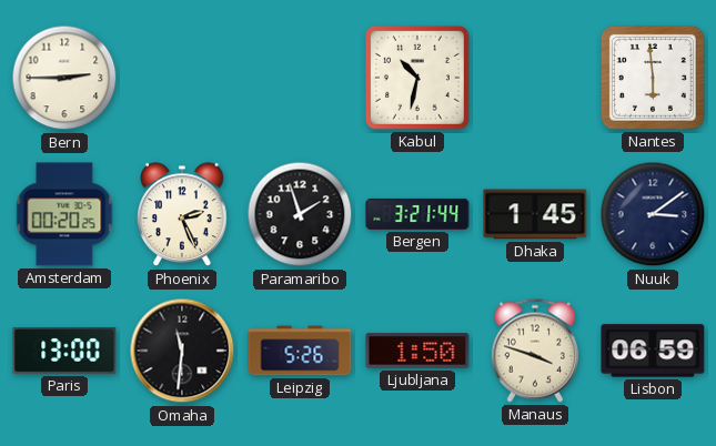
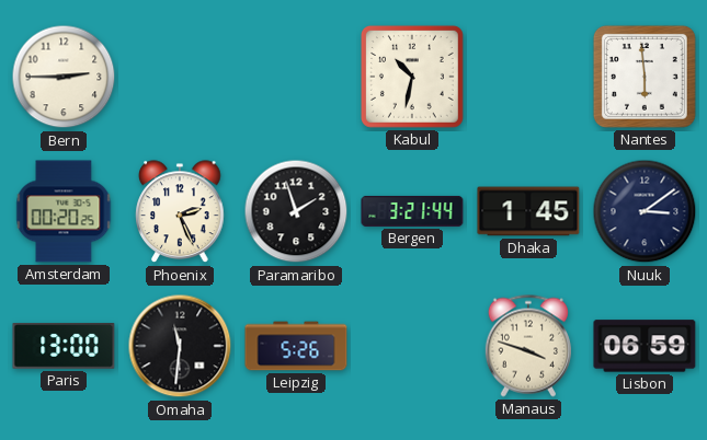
Ljubljana: 1:50 -> none
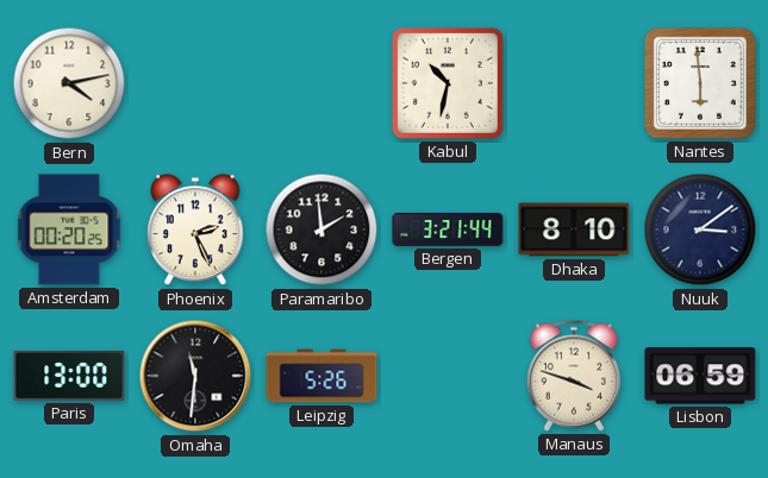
Bern: 2:45 -> 4:13
Paramaribo: 1:57 -> 1:59
Dhaka: 1:45 -> 8:10
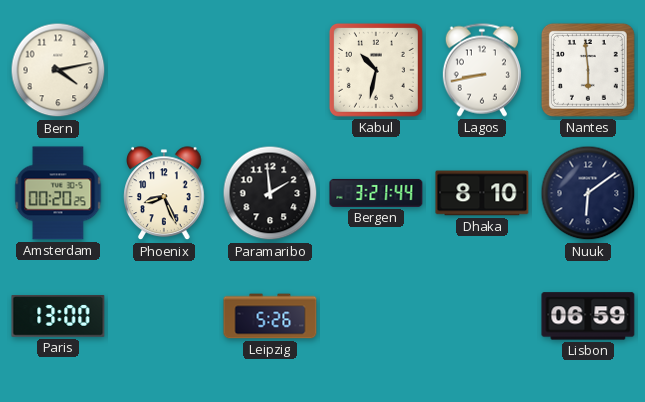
Lagos: none -> 8:43
Phoenix: 2:26 -> 8:26
Nuuk: 3:09 -> 6:09
Omaha: 11:31 -> none
Manaus: 3:48 -> none
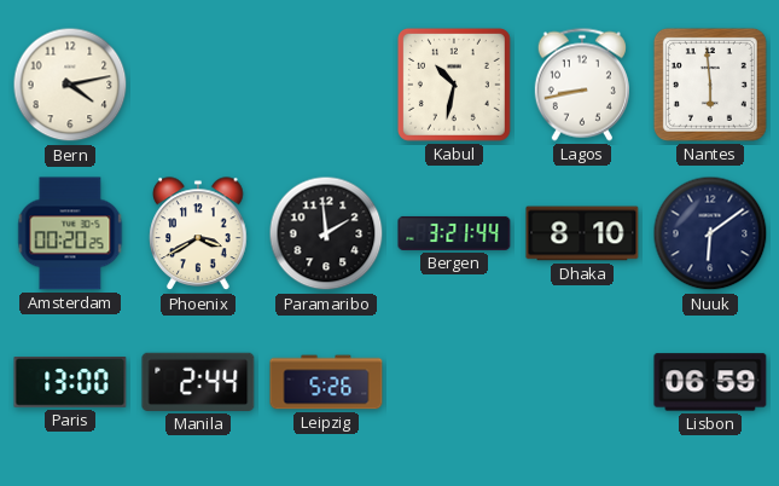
Phoenix: 8:26 -> 3:40
Manila: none -> 2:44
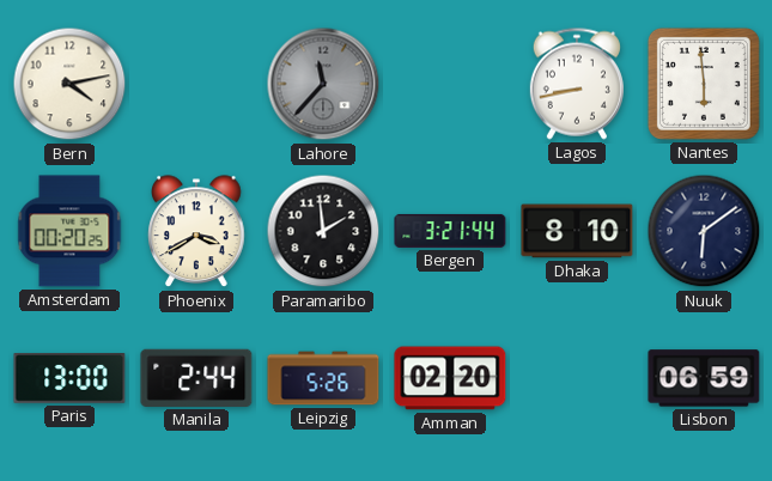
Lahore: none -> 11:37
Kabul: 10:32 -> none
Amman: none -> 02:20
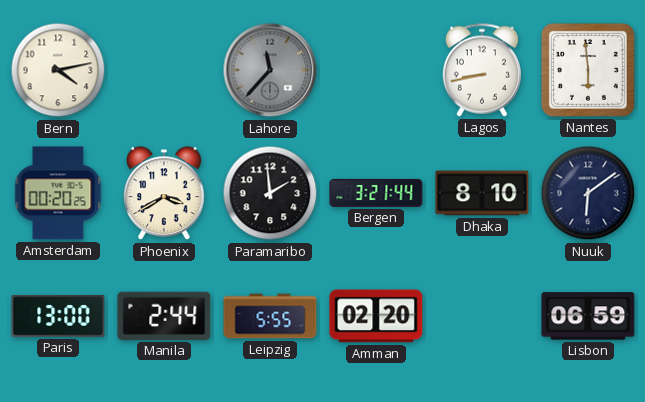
Leipzig: 5:26 -> 5:55
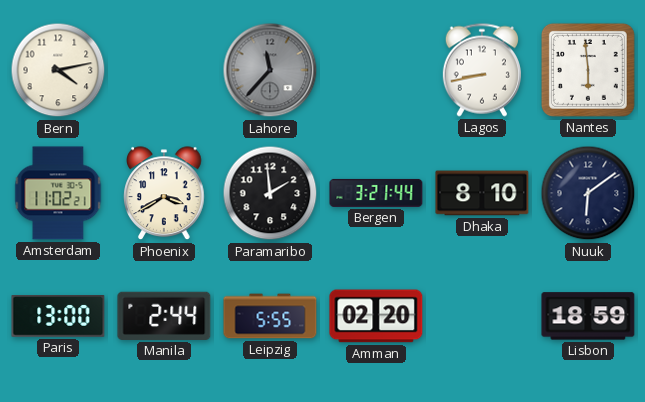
Amsterdam: 00:20 -> 11:02
Lisbon: 06:59 -> 18:59
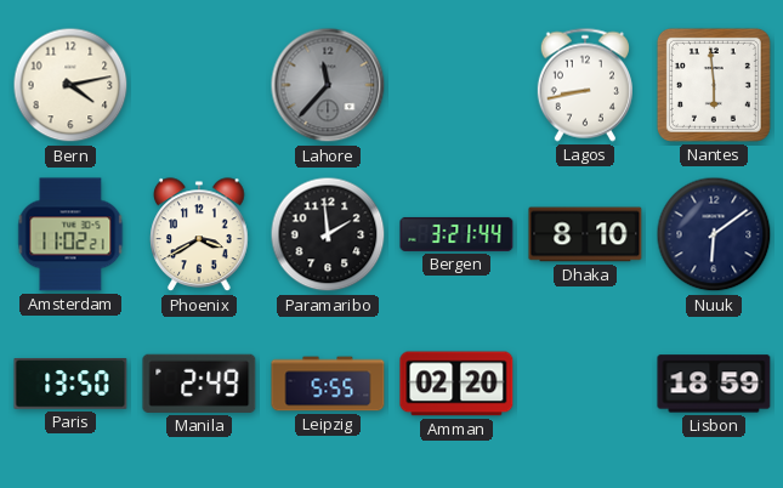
Paris: 13:00 -> 13:50
Manila: 2:44 -> 2:49
